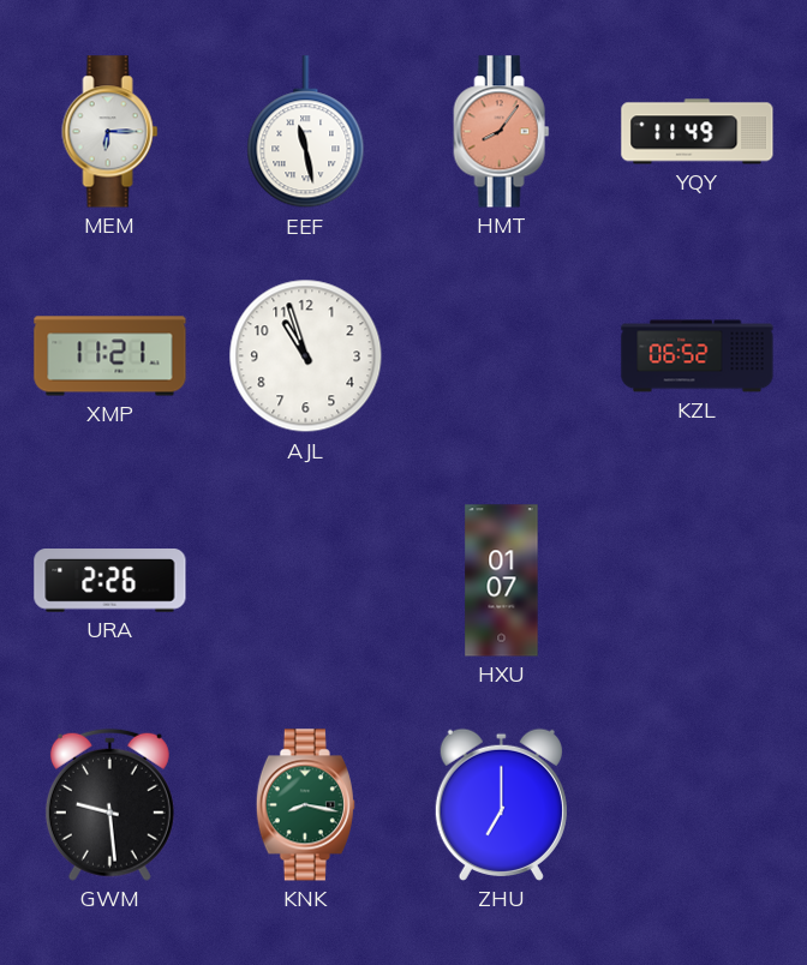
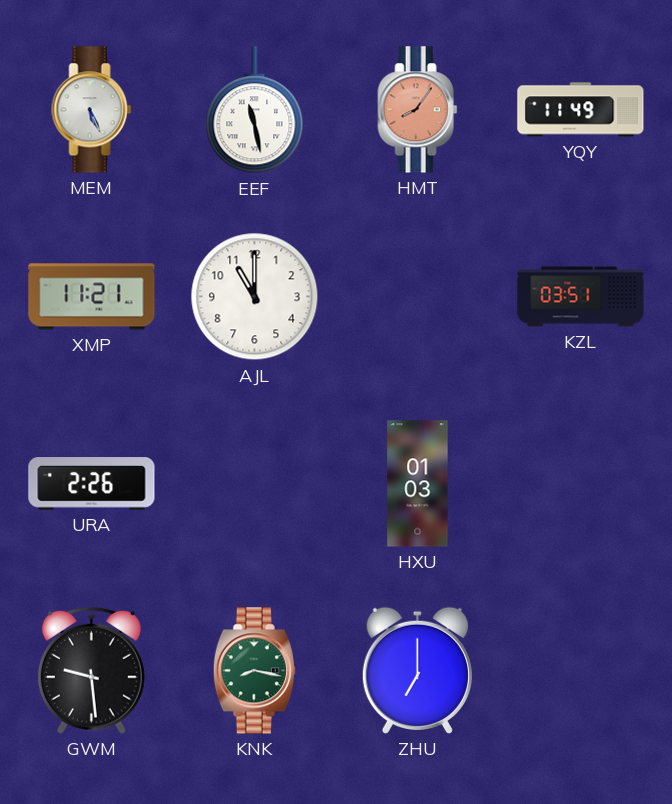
MEM: 6:15 -> 5:26
AJL: 10:57 -> 11:00
KZL: 06:52 -> 03:51
HXU: 01:07 -> 01:03
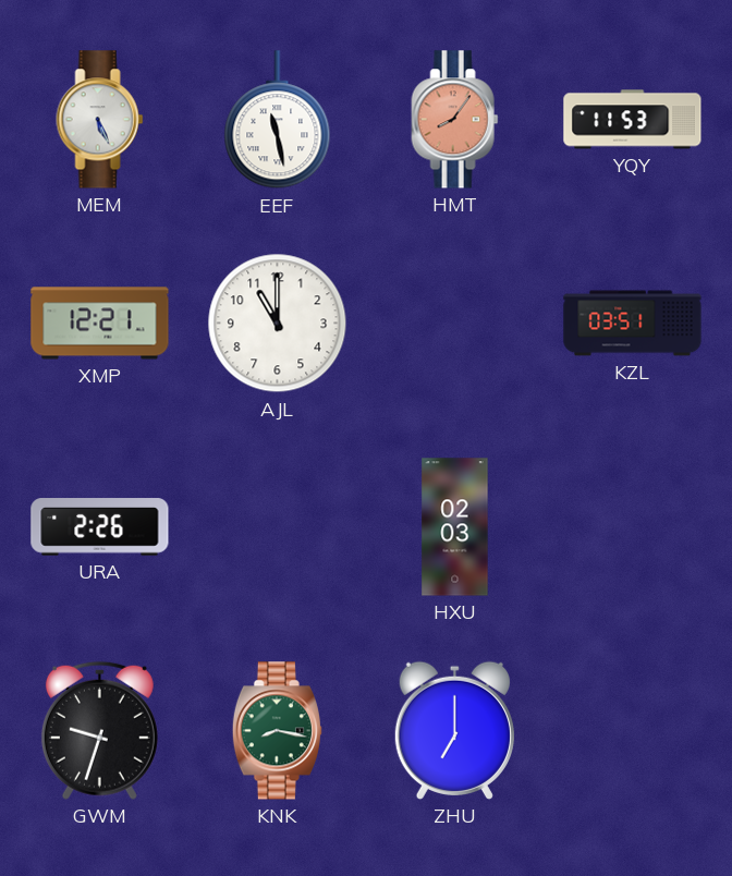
YQY: 11:49 -> 11:53
XMP: 11:21 -> 12:21
HXU: 01:03 -> 02:03
GWM: 9:29 -> 9:33
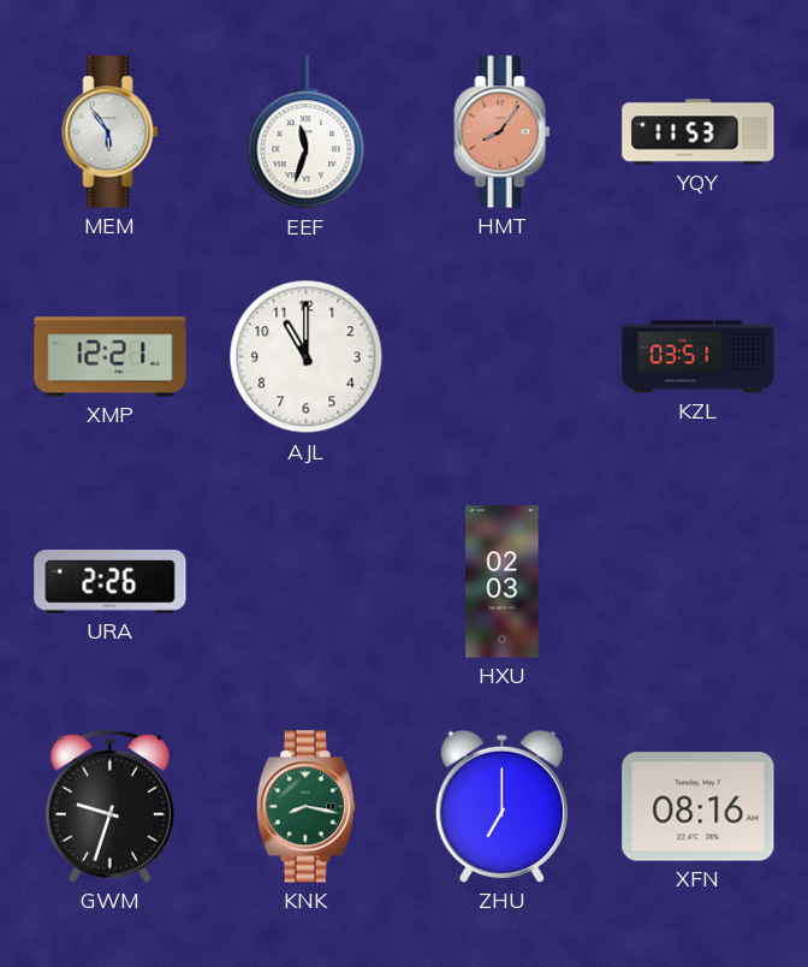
MEM: 5:26 -> 5:54
EEF: 11:28 -> 11:33
XFN: none -> 08:16
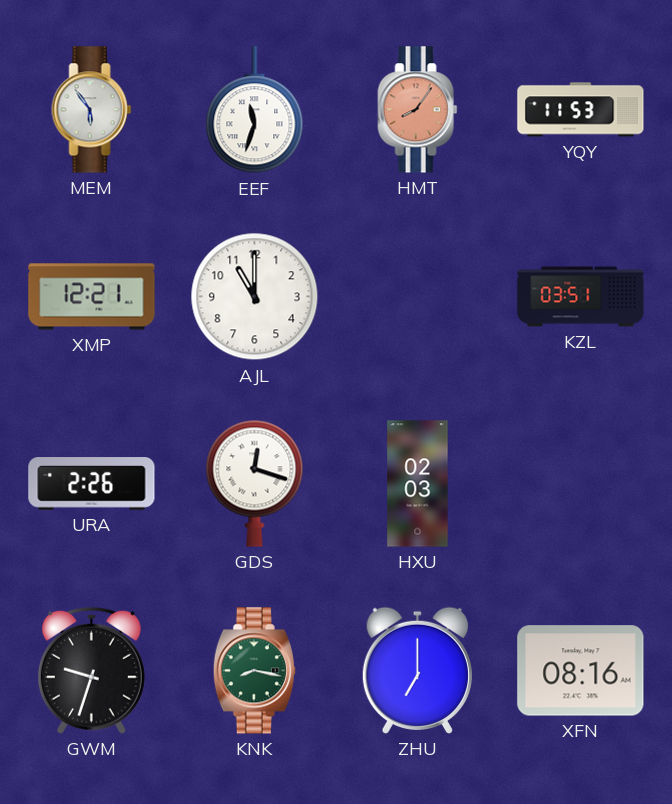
GDS: none -> 12:18
